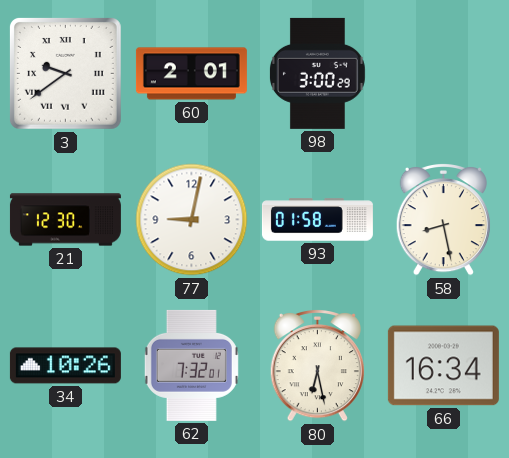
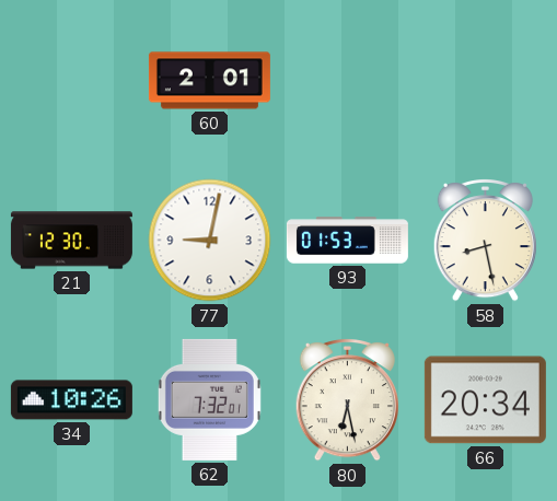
3: 9:39 -> none
98: 3:00 -> none
93: 01:58 -> 01:53
66: 16:34 -> 20:34
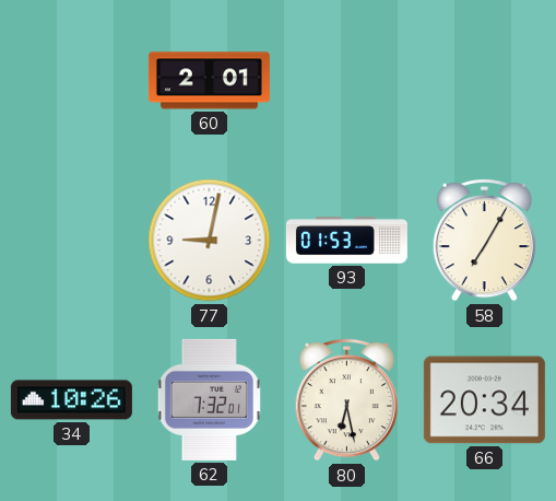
21: 12:30 -> none
58: 8:28 -> 7:05
